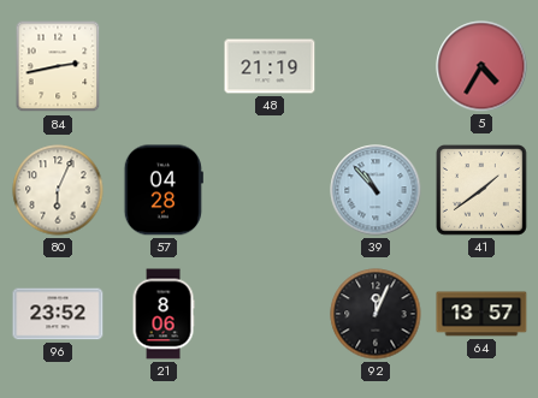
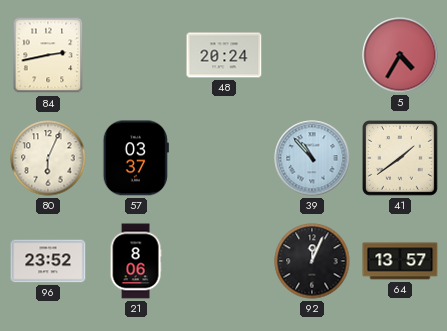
48: 21:19 -> 20:24
57: 04:28 -> 03:37
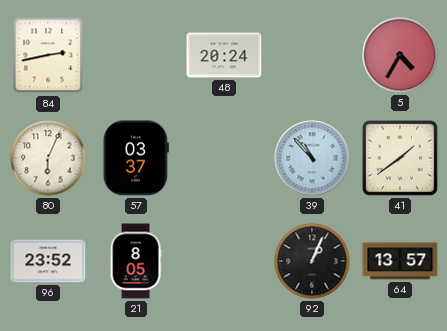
21: 8:06 -> 8:05
92: 12:04 -> 1:04
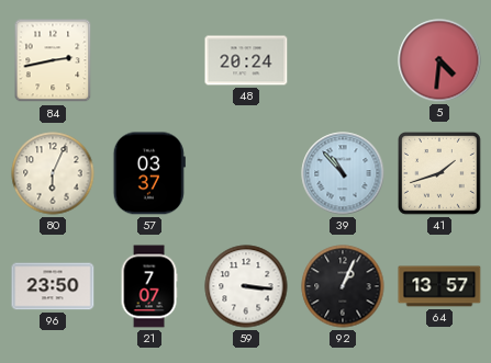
5: 4:35 -> 4:31
41: 1:39 -> 1:42
96: 23:52 -> 23:50
21: 8:05 -> 7:07
59: none -> 3:16
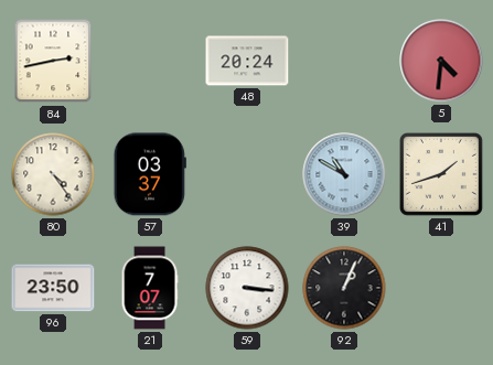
80: 6:04 -> 4:24
39: 10:53 -> 10:50
64: 13:57 -> none
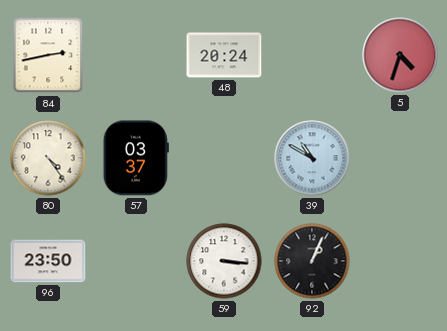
5: 4:31 -> 4:33
41: 1:42 -> none
21: 7:07 -> none
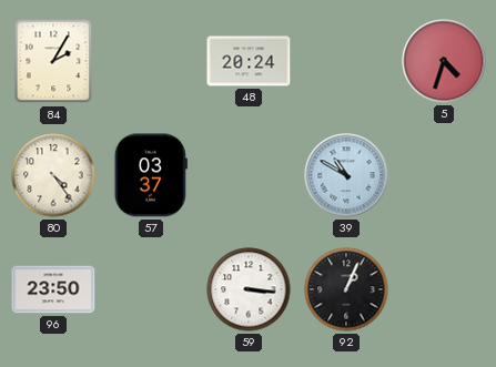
84: 2:43 -> 2:05
